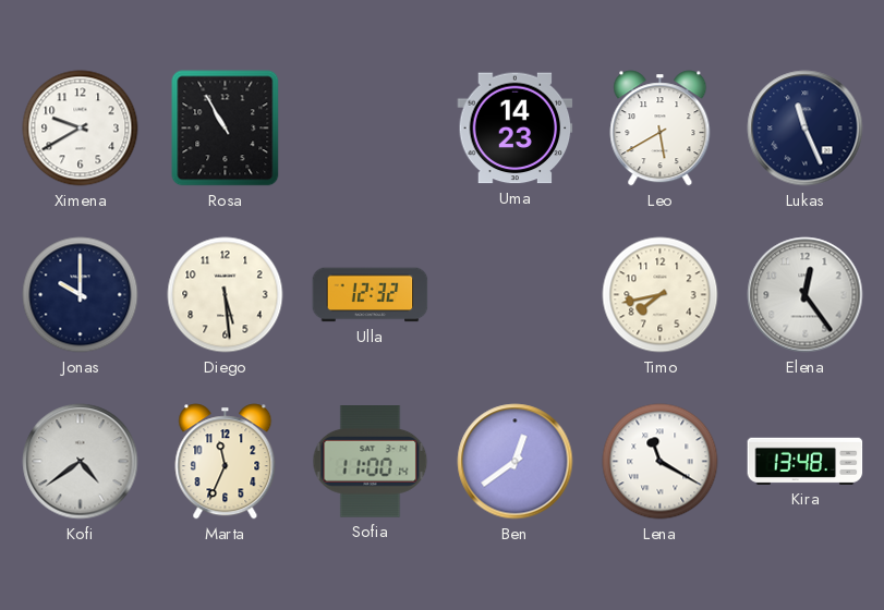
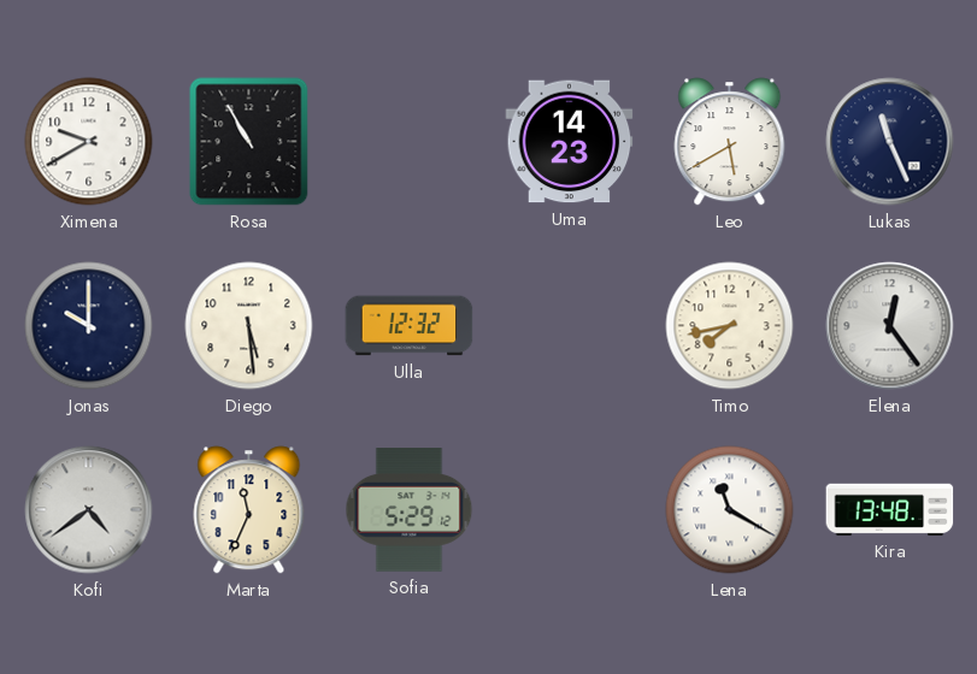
Sofia: 11:00 -> 5:29
Ben: 12:39 -> none
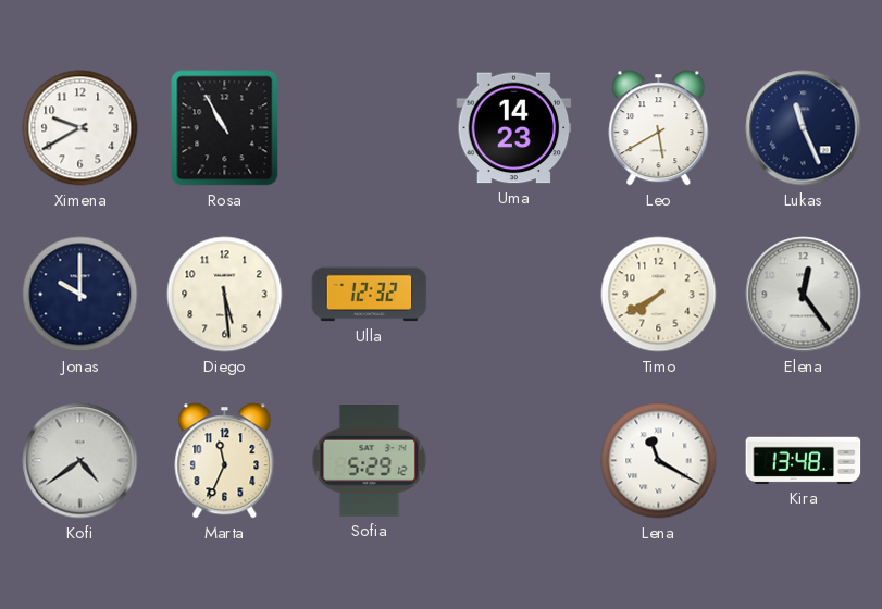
Timo: 7:43 -> 7:40
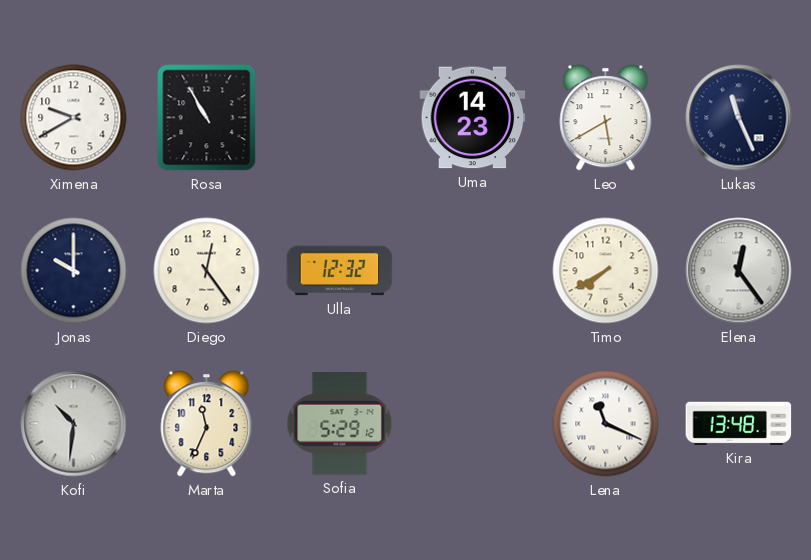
Diego: 5:29 -> 12:24
Kofi: 4:39 -> 10:31
Lena: 11:20 -> 11:19
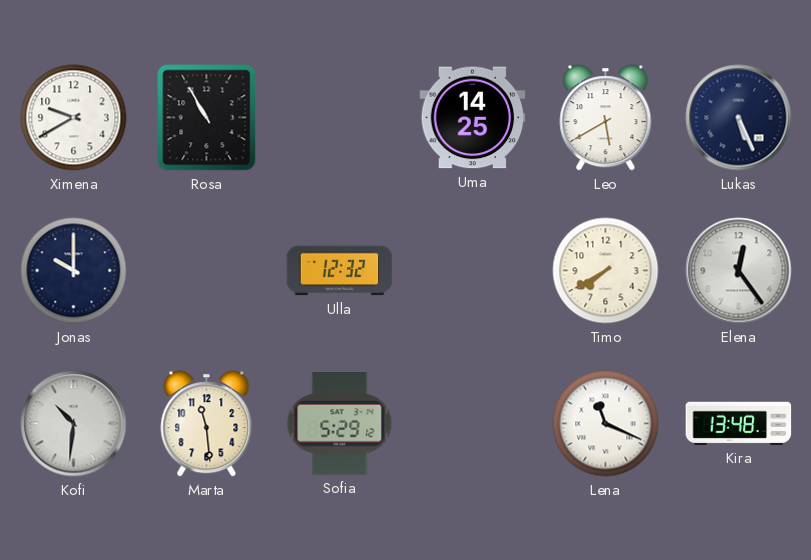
Uma: 14:23 -> 14:25
Lukas: 11:26 -> 5:26
Diego: 12:24 -> none
Marta: 11:34 -> 11:29
